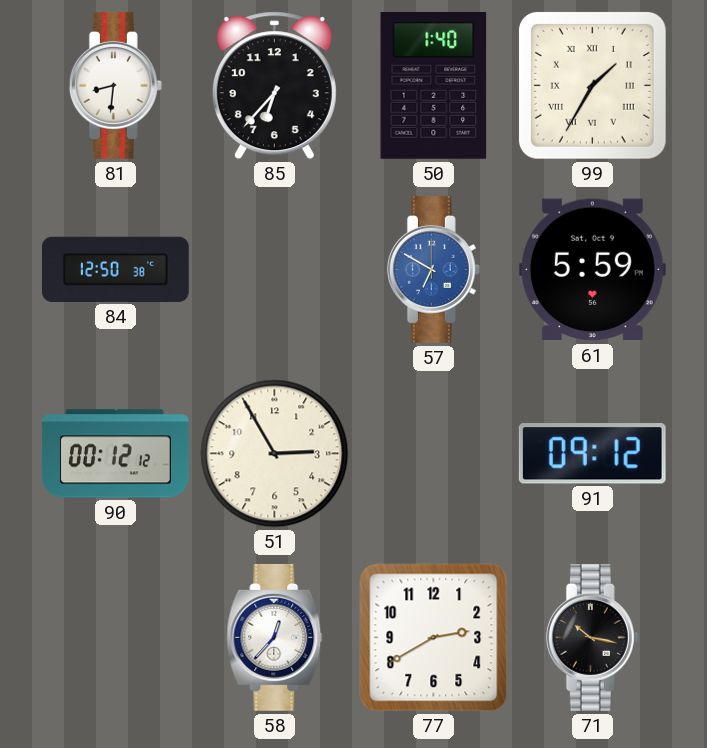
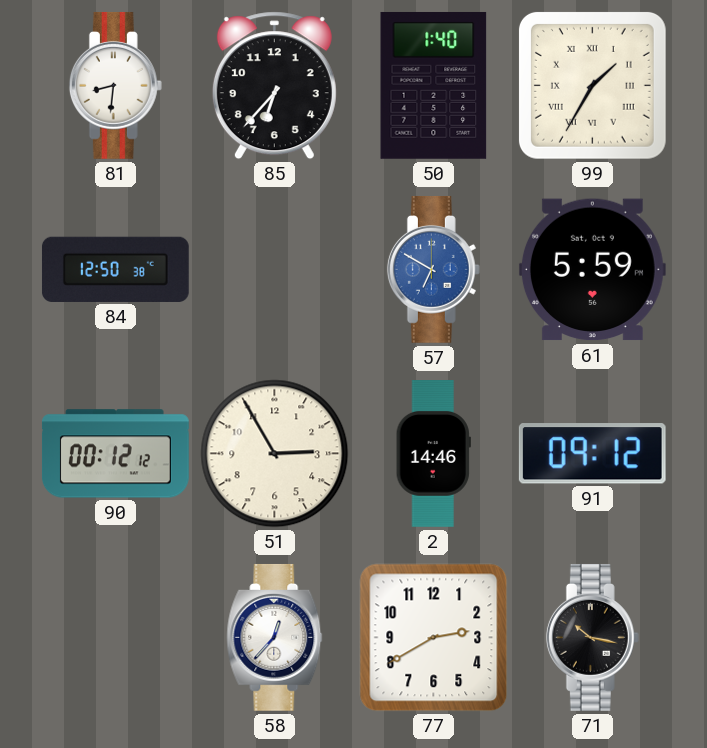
2: none -> 14:46
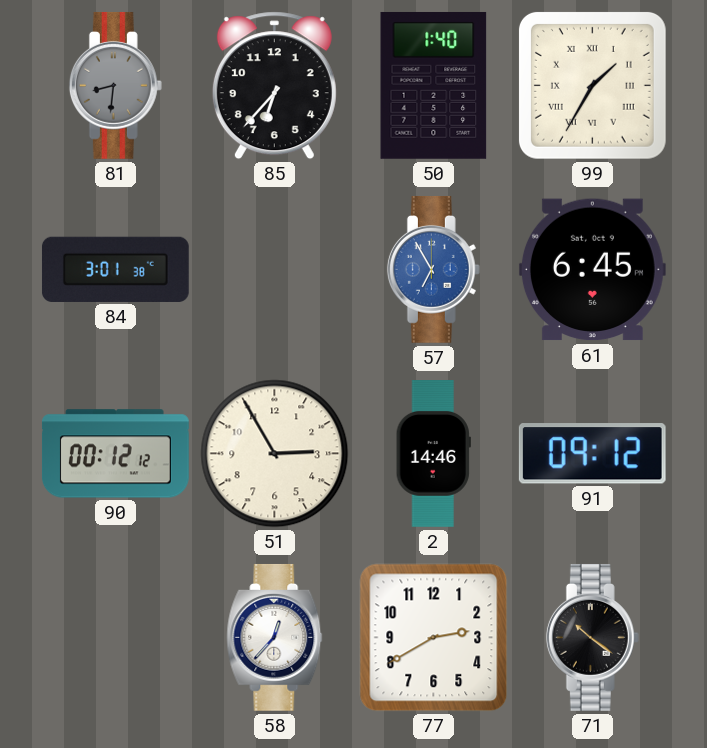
81 dial: white -> grey
84: 12:50 -> 3:01
57: 6:50 -> 6:55
61: 5:59 -> 6:45
71: 10:17 -> 10:21
